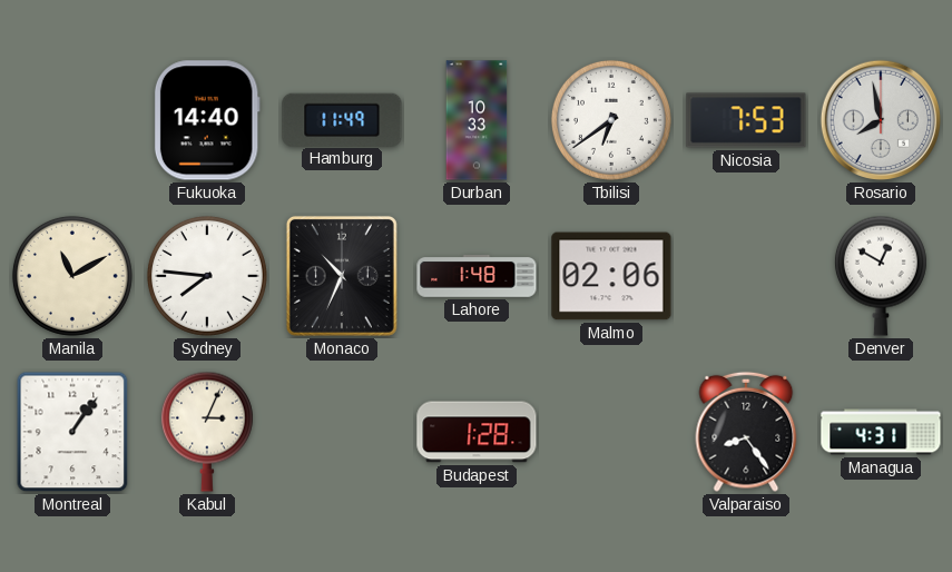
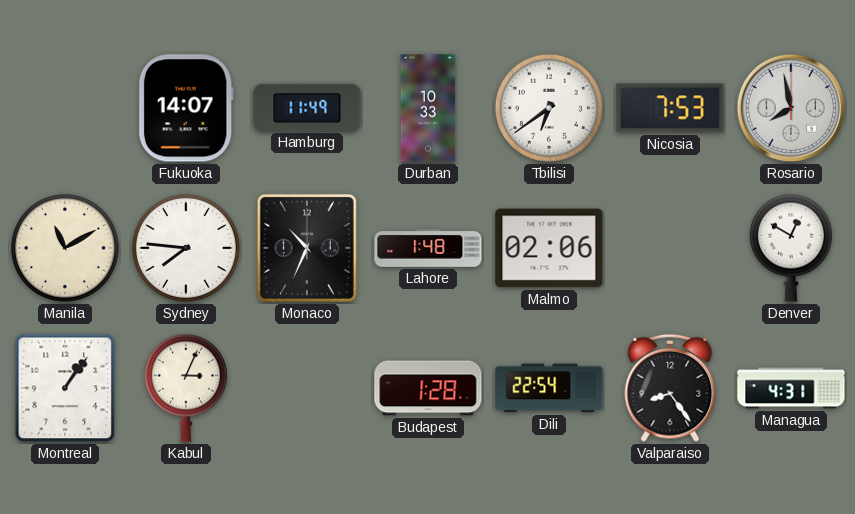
Fukuoka: 14:40 -> 14:07
Dili: none -> 22:54
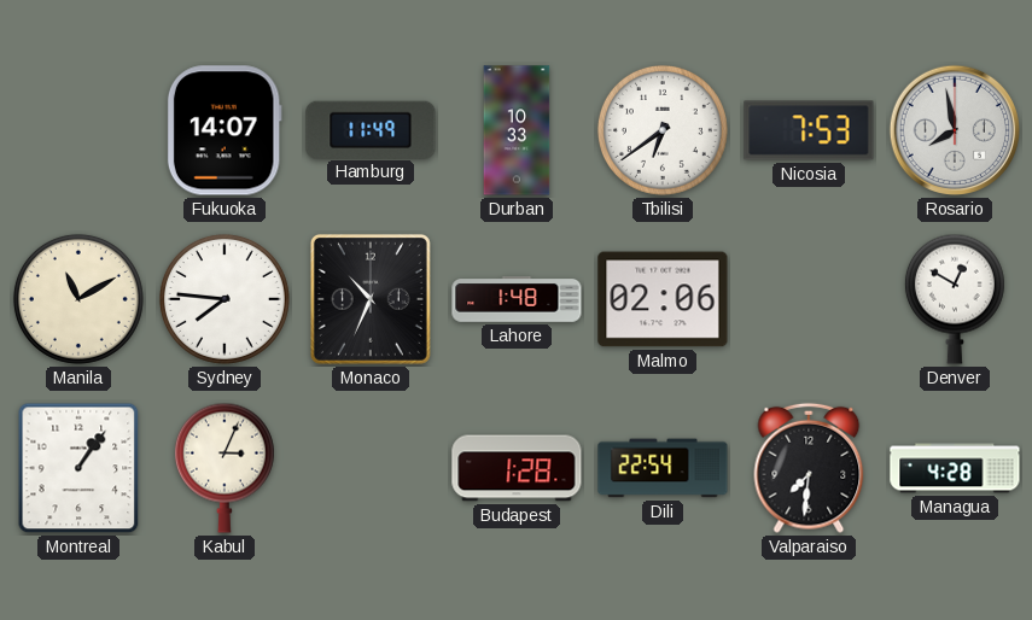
Valparaiso: 8:24 -> 7:31
Managua: 4:31 -> 4:28
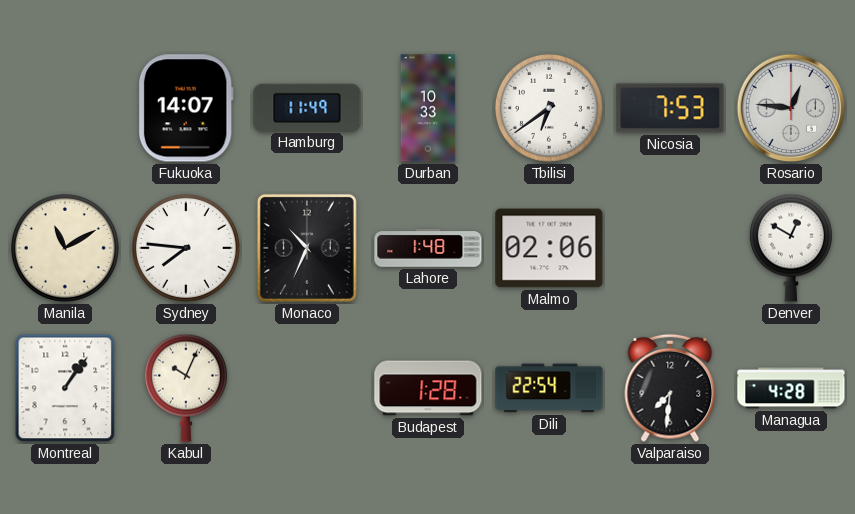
Rosario: 7:58 -> 12:46
Kabul: 3:04 -> 10:04
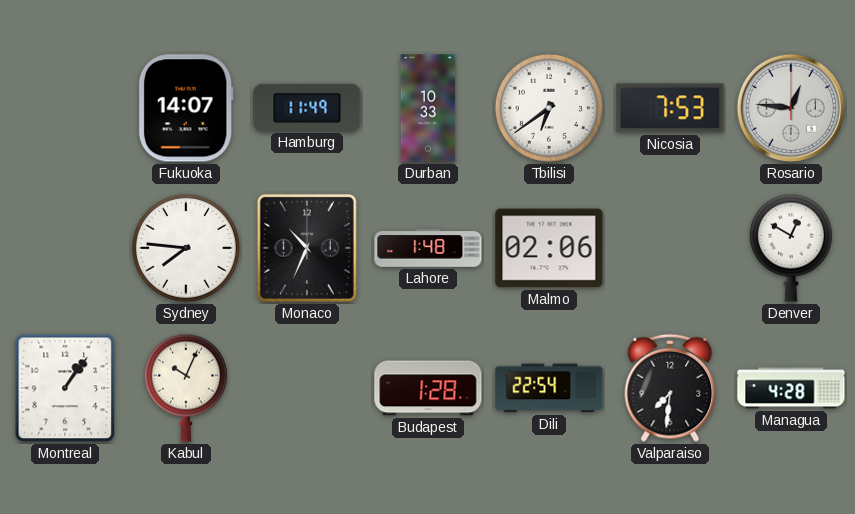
Manila: 11:10 -> none
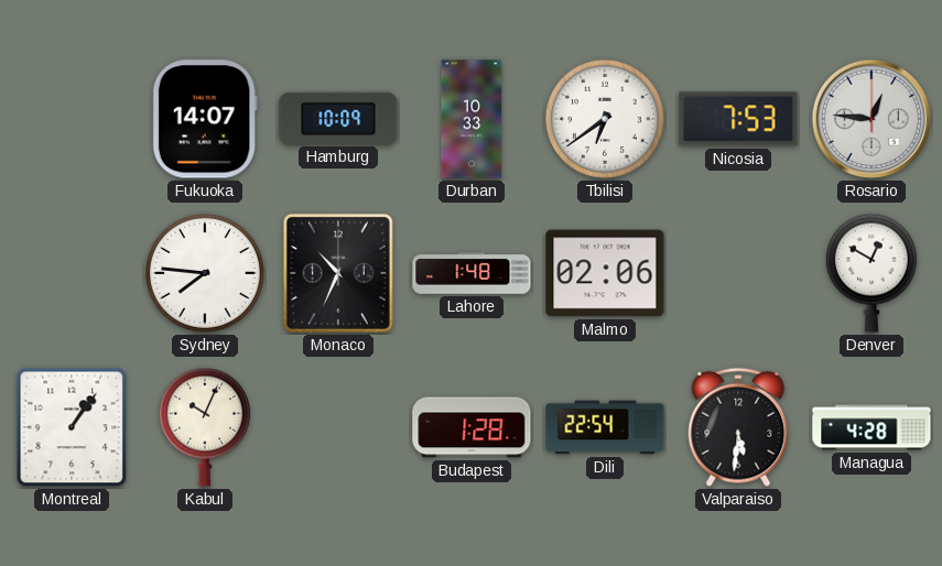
Hamburg: 11:49 -> 10:09
Valparaiso: 7:31 -> 5:31
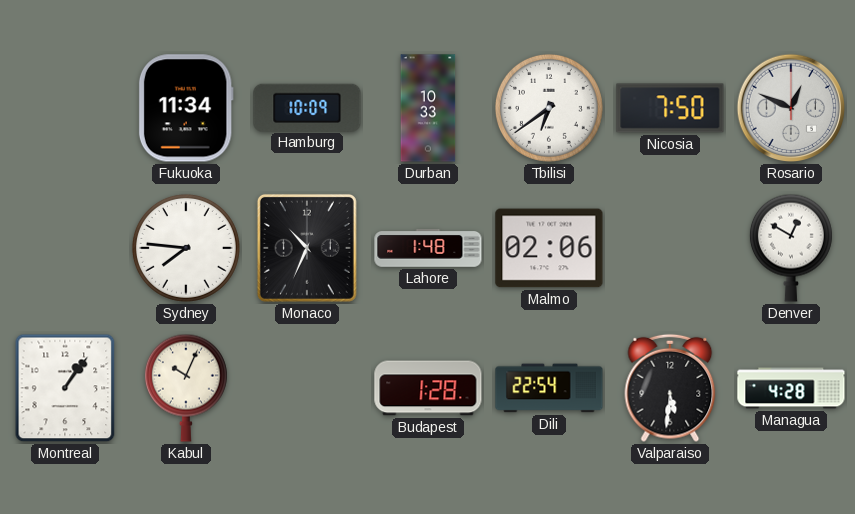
Fukuoka: 14:07 -> 11:34
Nicosia: 7:53 -> 7:50
Rosario: 12:46 -> 12:49
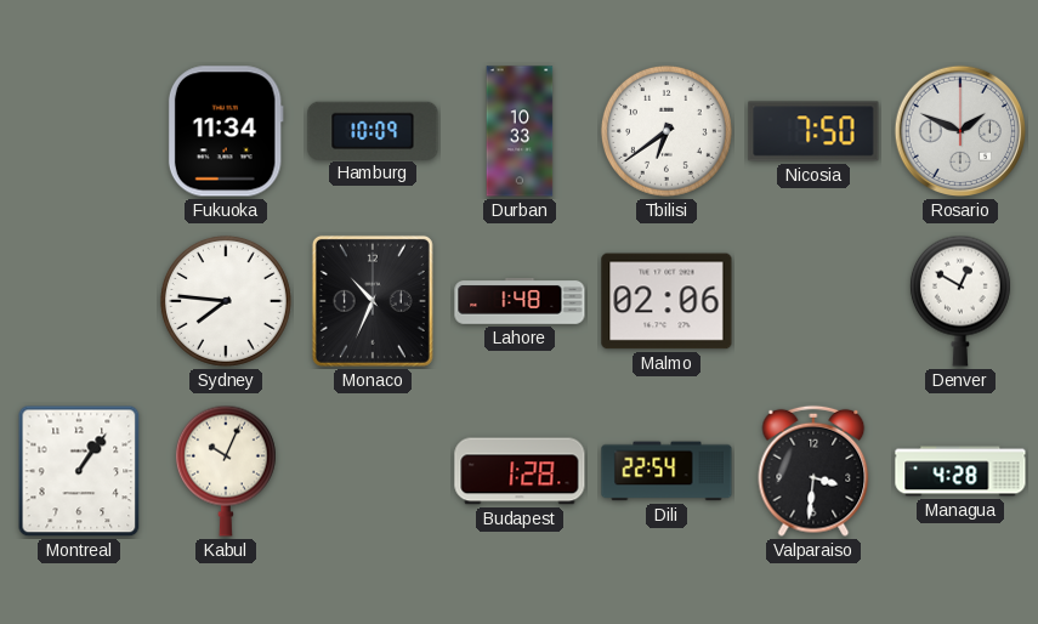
Rosario: 12:49 -> 1:49
Valparaiso: 5:31 -> 3:31
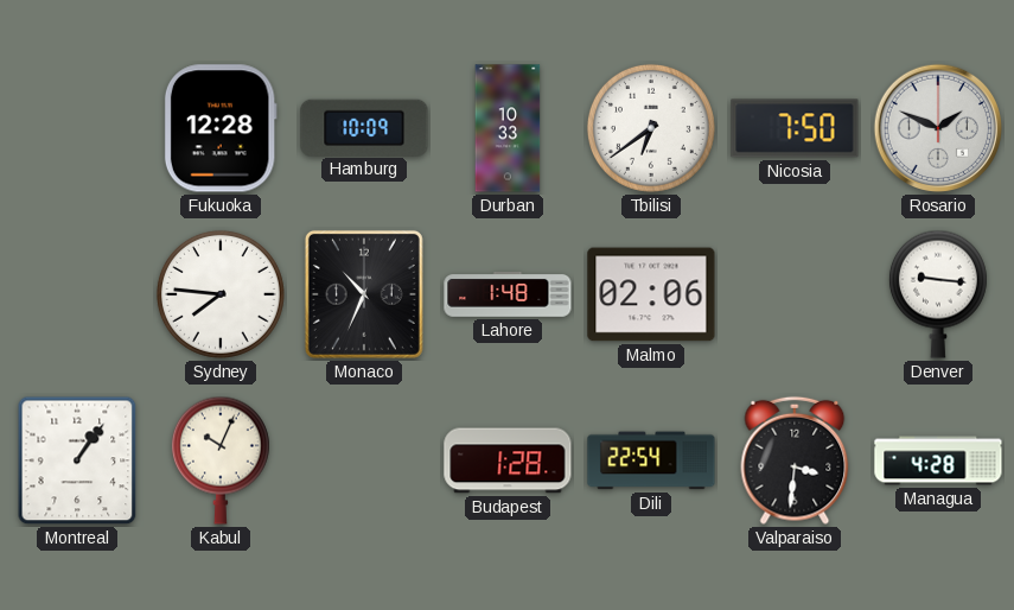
Fukuoka: 11:34 -> 12:28
Denver: 12:50 -> 9:16
